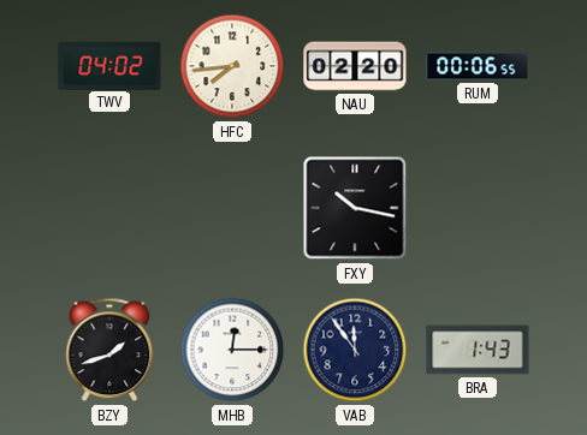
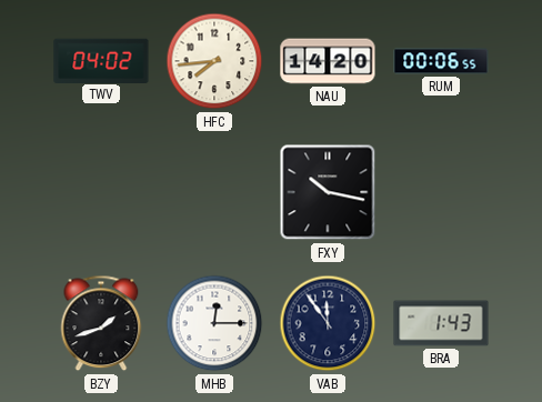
NAU: 02:20 -> 14:20
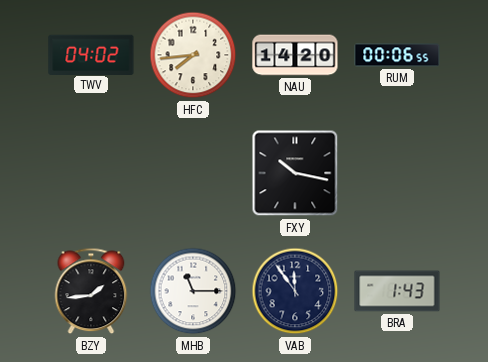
BZY: 1:42 -> 1:44
MHB: 12:15 -> 11:15
